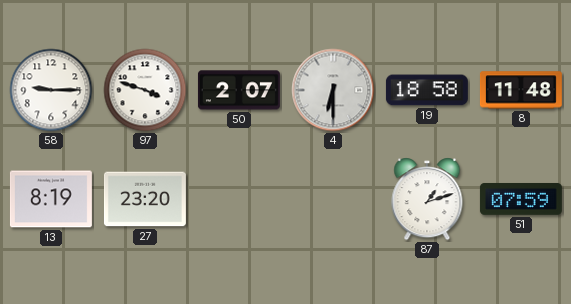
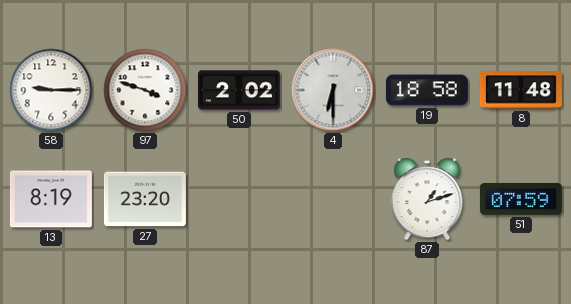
50: 2:07 -> 2:02
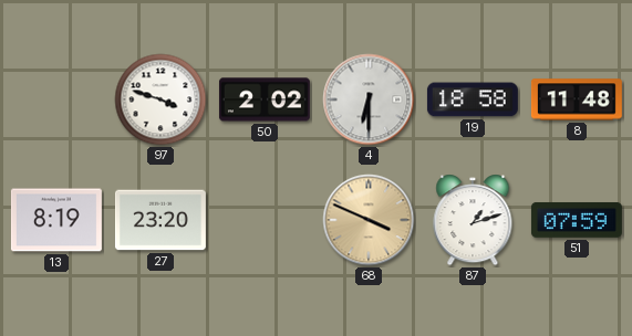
58: 9:15 -> none
68: none -> 3:49
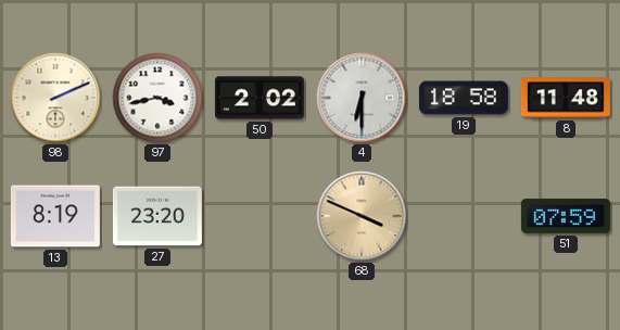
98: none -> 2:11
97: 3:48 -> 3:43
87: 1:12 -> none
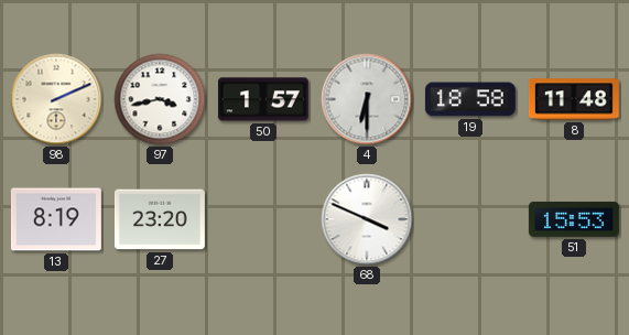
50: 2:02 -> 1:57
68 dial: champagne -> white
51: 07:59 -> 15:53
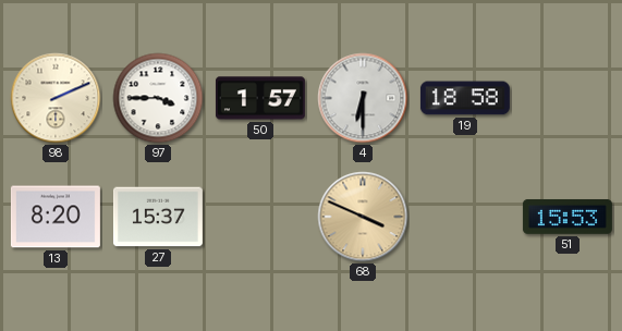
97: 3:43 -> 3:45
8: 11:48 -> none
13: 8:19 -> 8:20
27: 23:20 -> 15:37
68 dial: white -> champagne
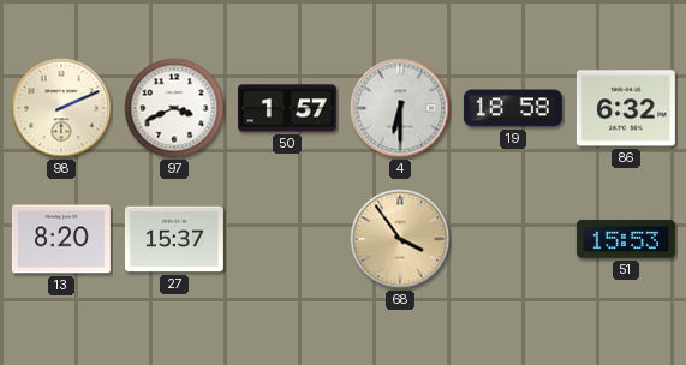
97: 3:45 -> 3:41
86: none -> 6:32
68: 3:49 -> 3:54
